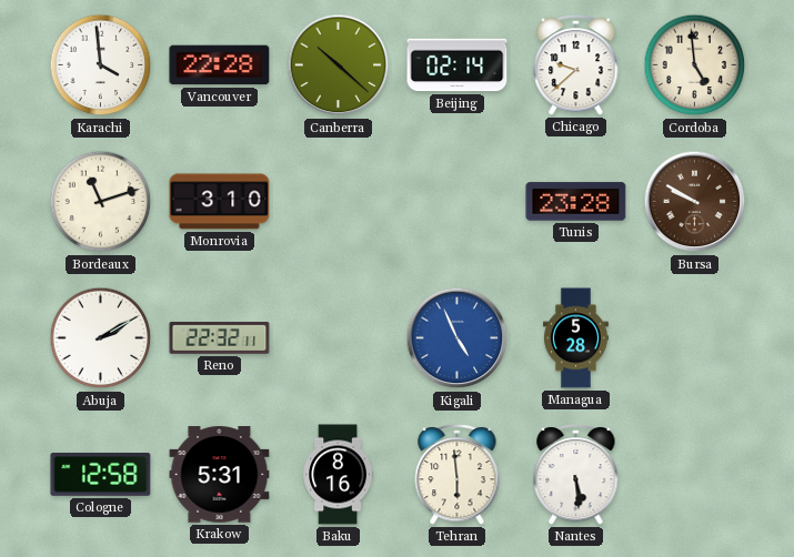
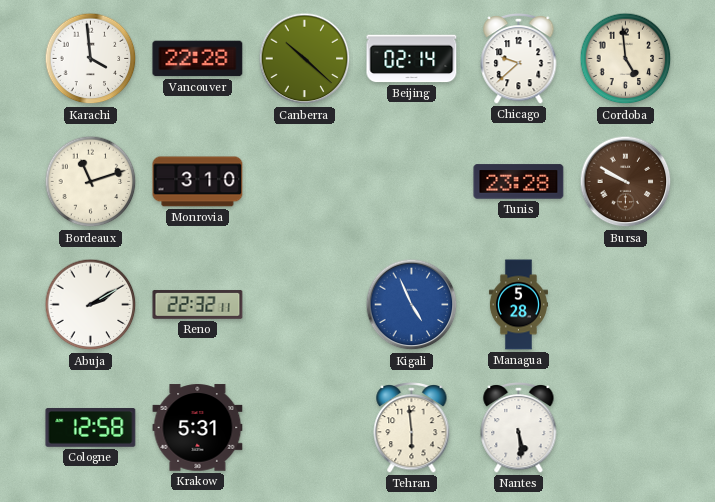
Baku: 8:16 -> none
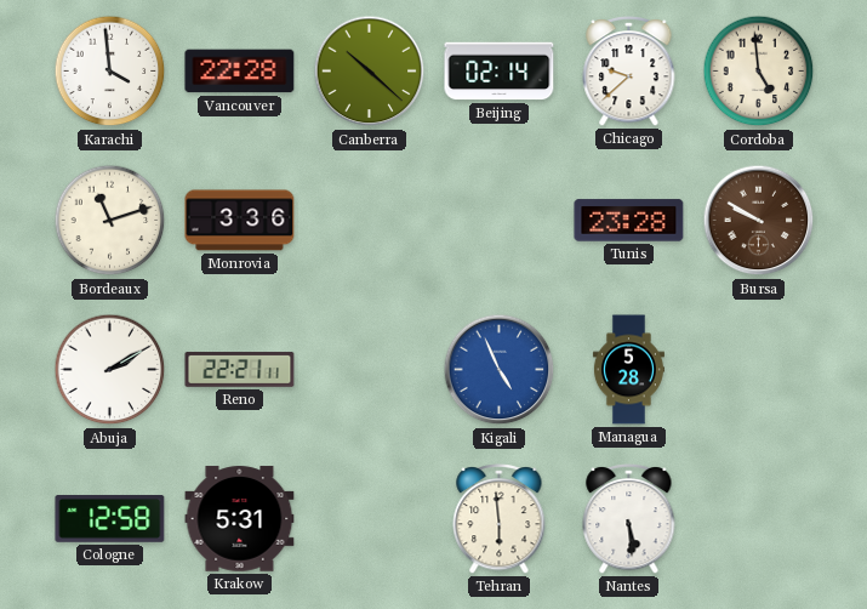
Monrovia: 3:10 -> 3:36
Reno: 22:32 -> 22:21
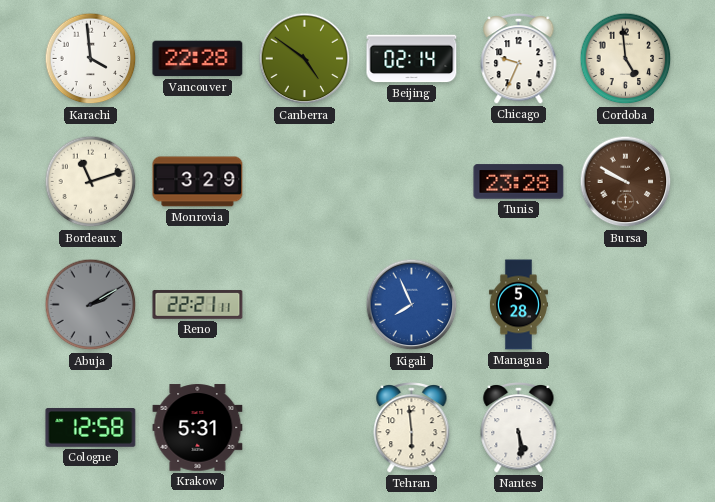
Canberra: 10:22 -> 4:51
Chicago: 9:38 -> 9:34
Monrovia: 3:36 -> 3:29
Abuja dial: white -> grey
Kigali: 4:56 -> 7:56
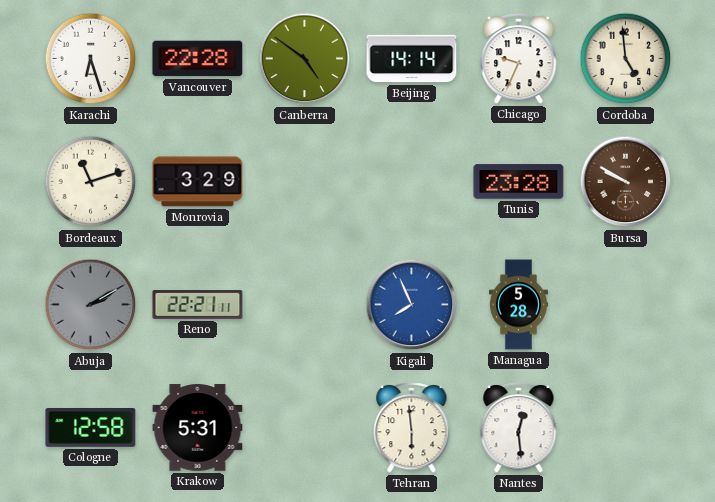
Karachi: 3:59 -> 6:27
Beijing: 02:14 -> 14:14
Nantes: 5:29 -> 12:29
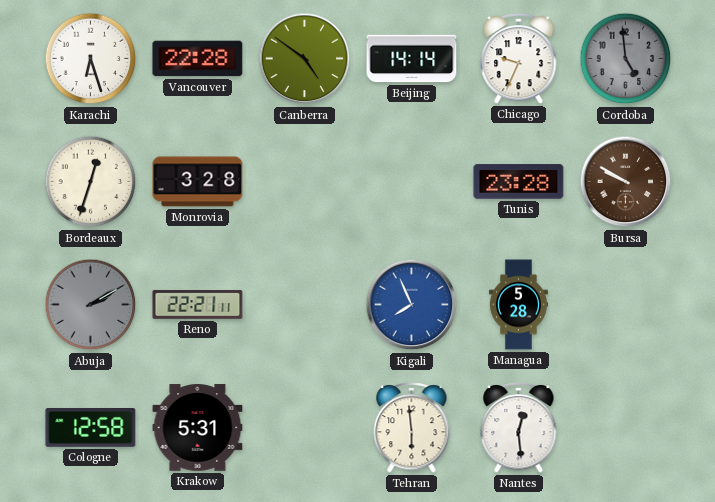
Cordoba dial: cream -> grey
Bordeaux: 11:12 -> 12:33
Monrovia: 3:29 -> 3:28
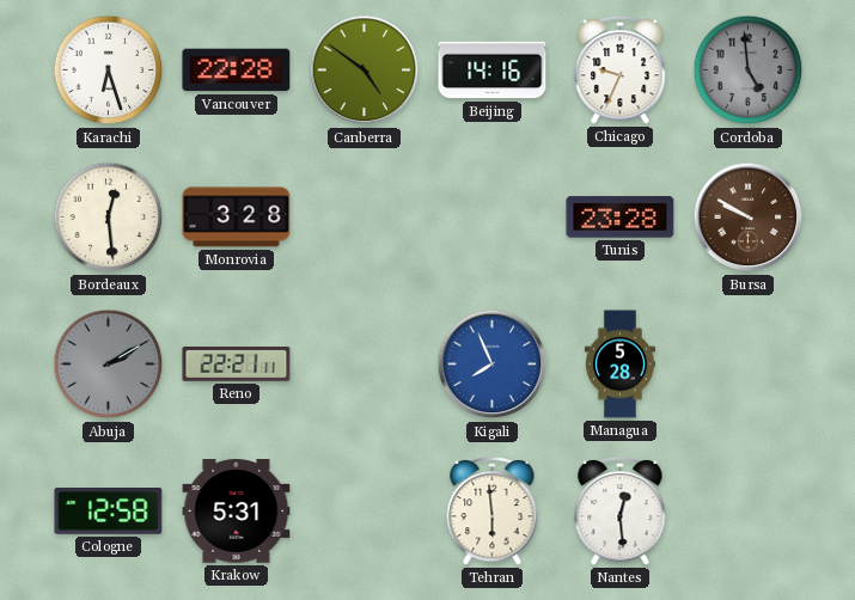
Beijing: 14:14 -> 14:16
Bordeaux: 12:33 -> 12:29
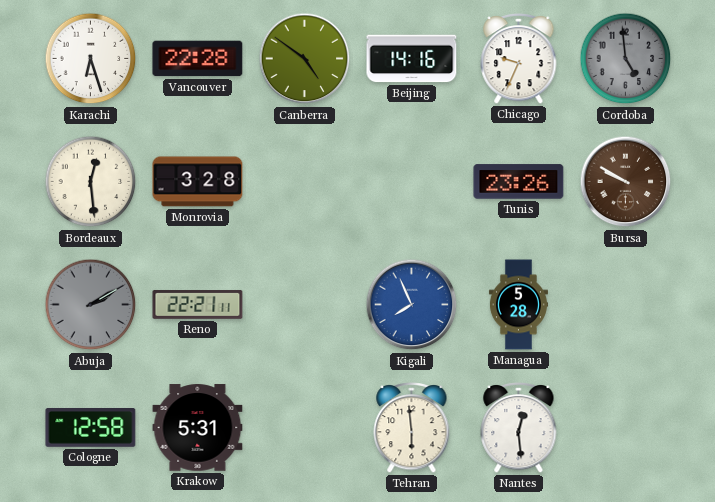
Tunis: 23:28 -> 23:26
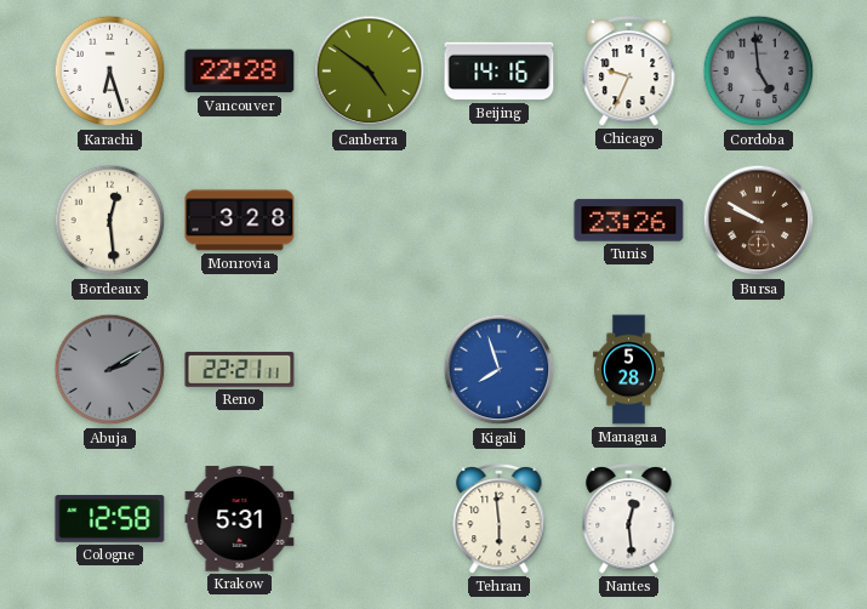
Kigali: 7:56 -> 7:57
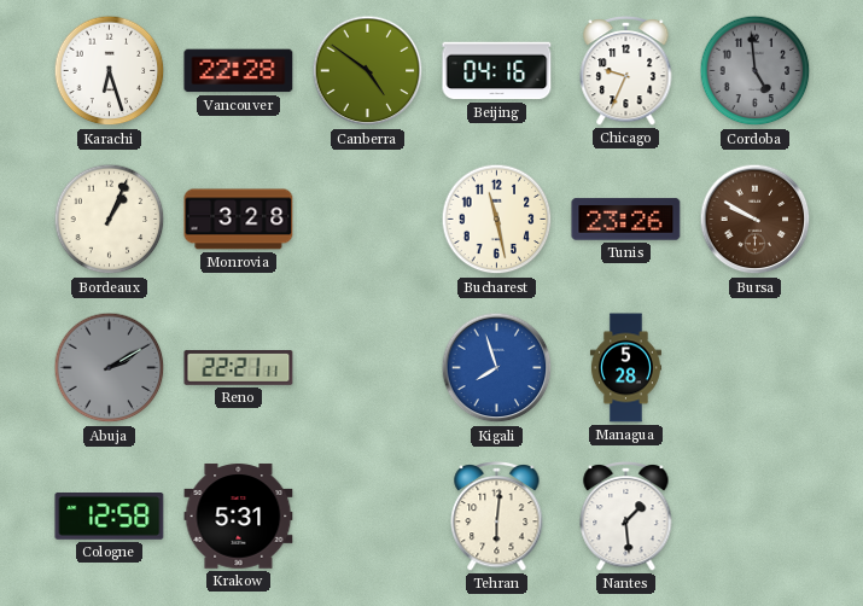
Beijing: 14:16 -> 04:16
Bordeaux: 12:29 -> 1:04
Bucharest: none -> 11:28
Tehran: 5:59 -> 6:01
Nantes: 12:29 -> 1:29
